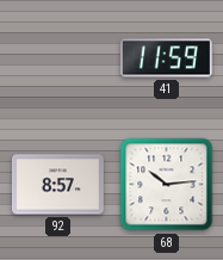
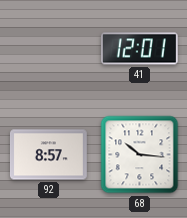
41: 11:59 -> 12:01
68: 10:14 -> 10:16
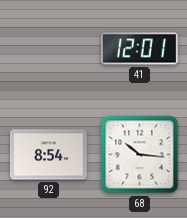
92: 8:57 -> 8:54
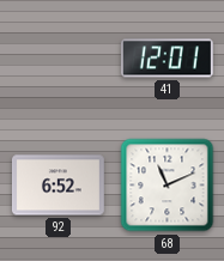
92: 8:54 -> 6:52
68: 10:16 -> 11:11
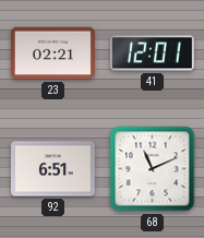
23: none -> 02:21
92: 6:52 -> 6:51
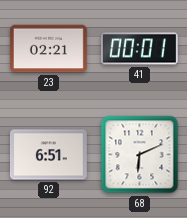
41: 12:01 -> 00:01
68: 11:11 -> 6:11
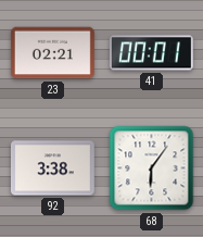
92: 6:51 -> 3:38
68: 6:11 -> 6:06
